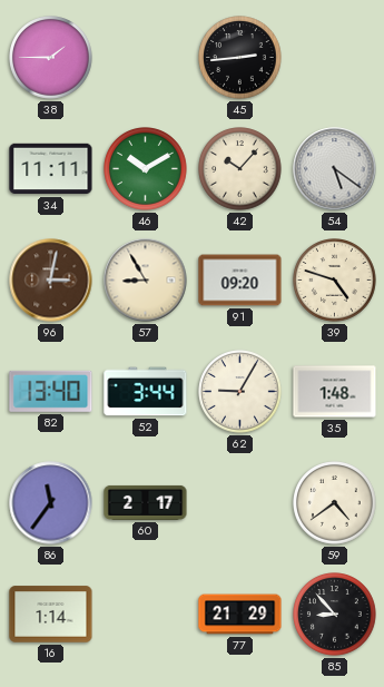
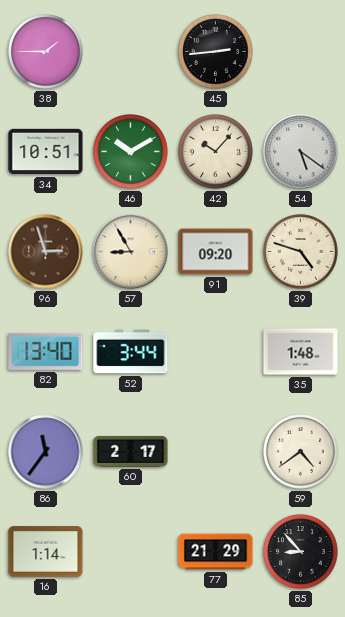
34: 11:11 -> 10:51
96: 3:02 -> 2:57
62: 9:05 -> none
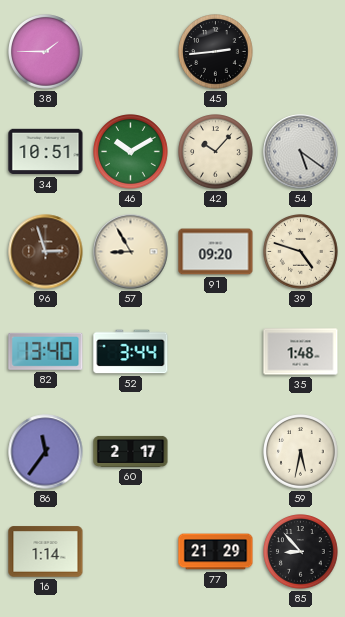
59: 4:39 -> 5:32
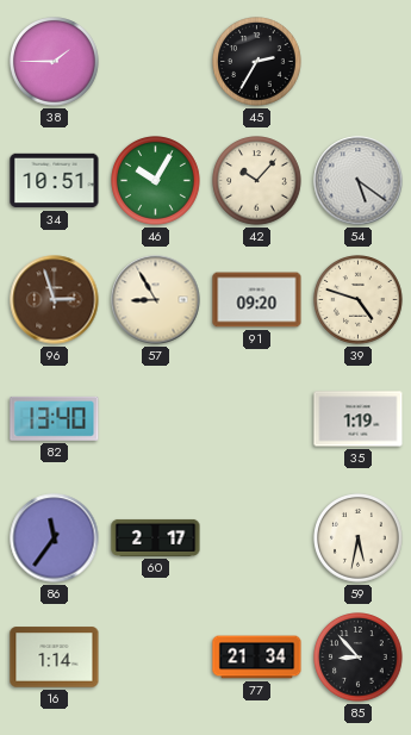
45: 2:44 -> 2:35
46: 10:10 -> 10:05
52: 3:44 -> none
35: 1:48 -> 1:19
77: 21:29 -> 21:34
